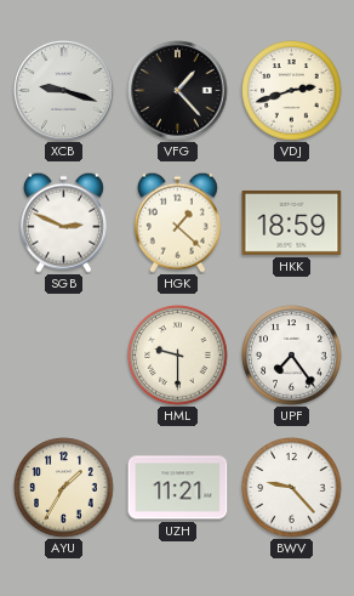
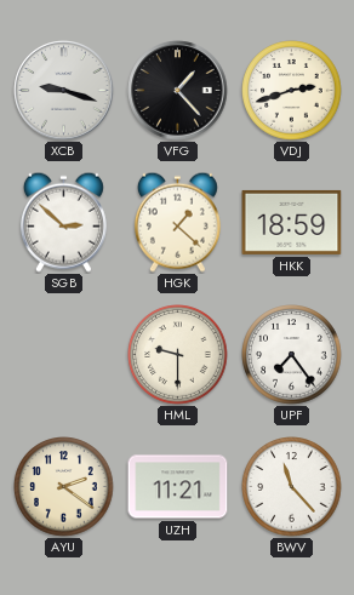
SGB: 2:49 -> 2:52
AYU: 1:35 -> 2:21
BWV: 9:23 -> 11:23
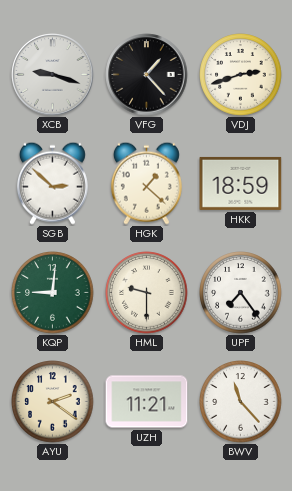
KQP: none -> 9:01
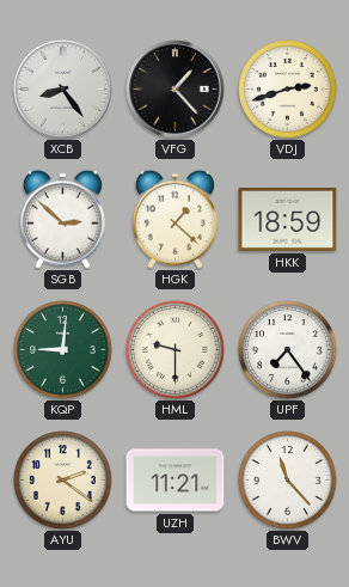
XCB: 9:18 -> 8:24
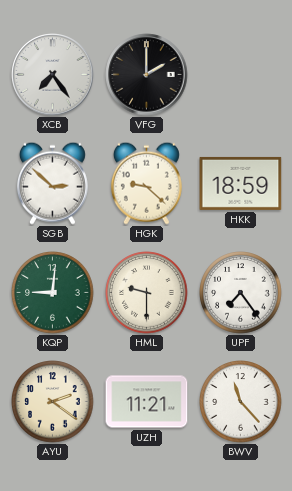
XCB: 8:24 -> 7:24
VFG: 1:23 -> 2:00
VDJ: 2:42 -> none
HGK: 1:22 -> 9:22
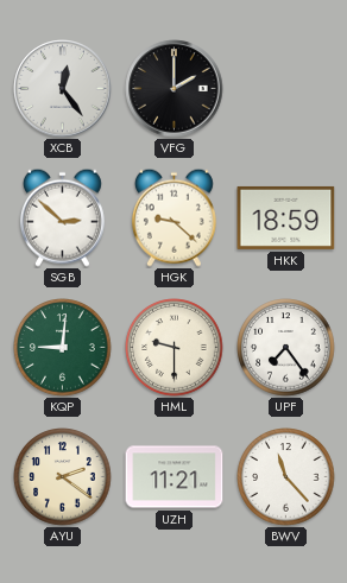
XCB: 7:24 -> 12:24
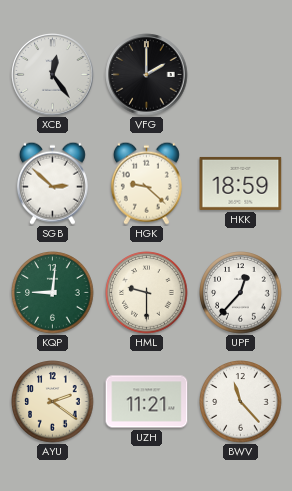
UPF: 7:24 -> 12:37
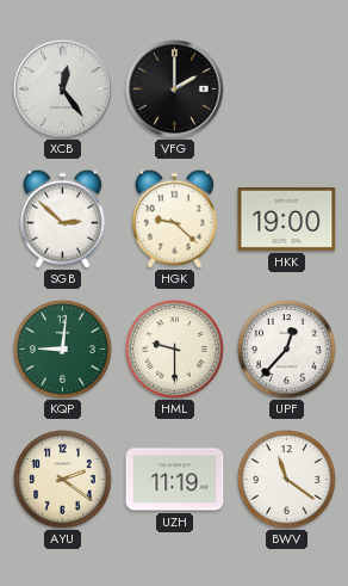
HKK: 18:59 -> 19:00
UZH: 11:21 -> 11:19
BWV: 11:23 -> 11:21
